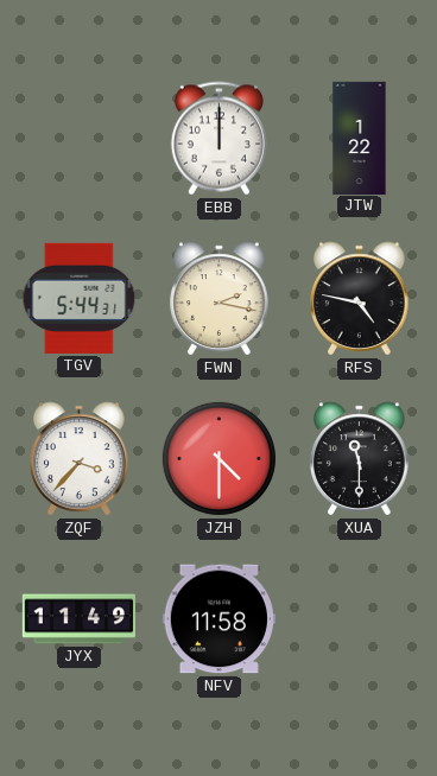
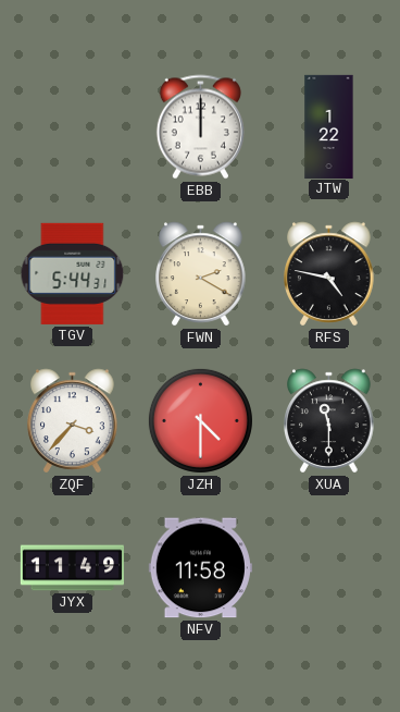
FWN: 2:17 -> 2:20
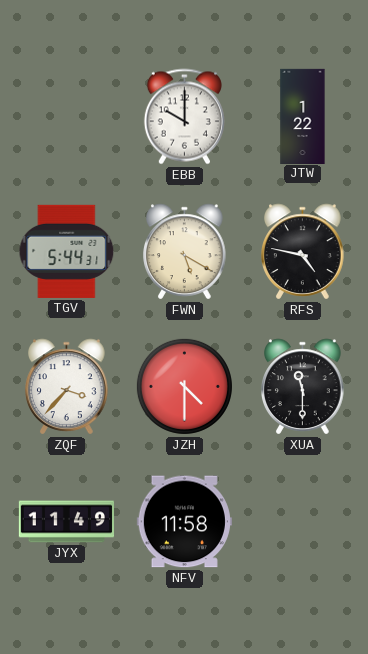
EBB: 12:00 -> 10:00
FWN: 2:20 -> 5:20
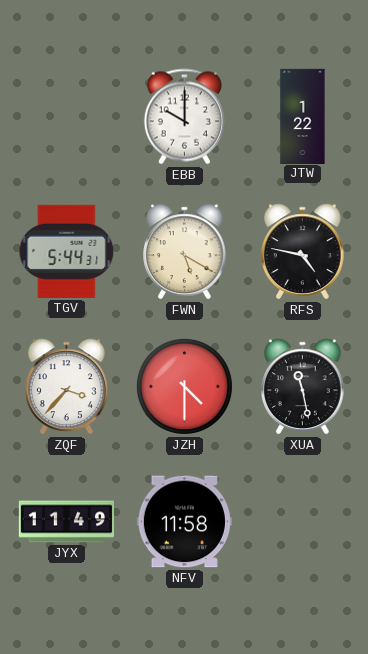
XUA: 11:30 -> 11:28
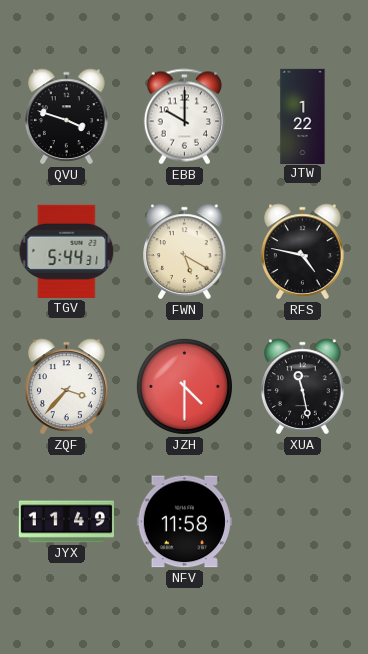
QVU: none -> 3:48
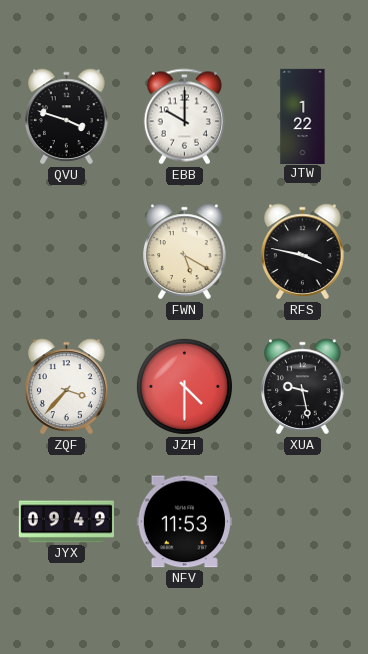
TGV: 5:44 -> none
RFS: 4:47 -> 3:47
XUA: 11:28 -> 9:28
JYX: 11:49 -> 09:49
NFV: 11:58 -> 11:53
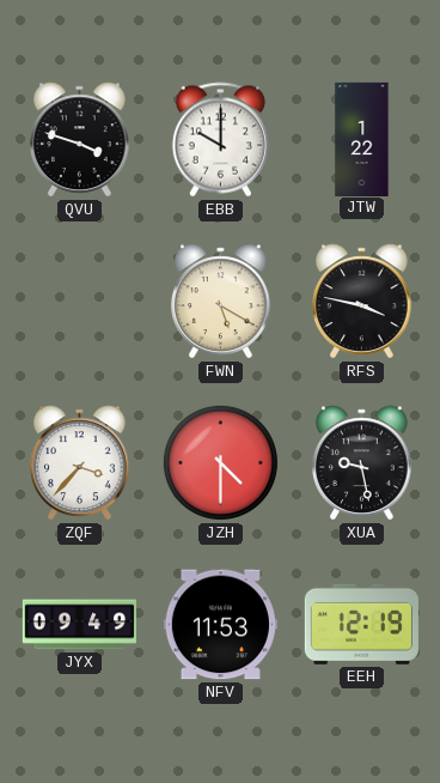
EEH: none -> 12:19
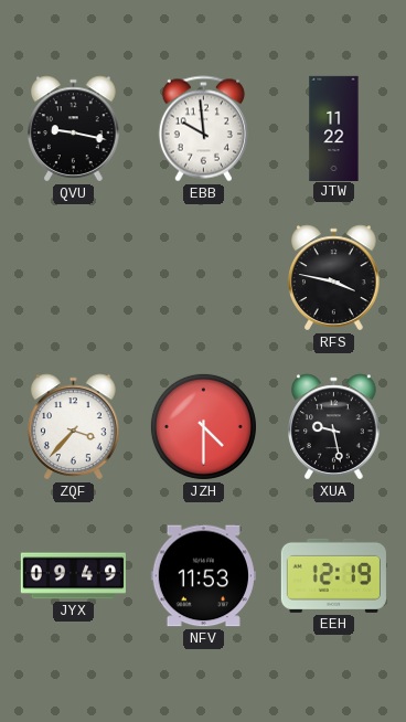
QVU: 3:48 -> 9:17
EBB: 10:00 -> 9:59
JTW: 1:22 -> 11:22
FWN: 5:20 -> none
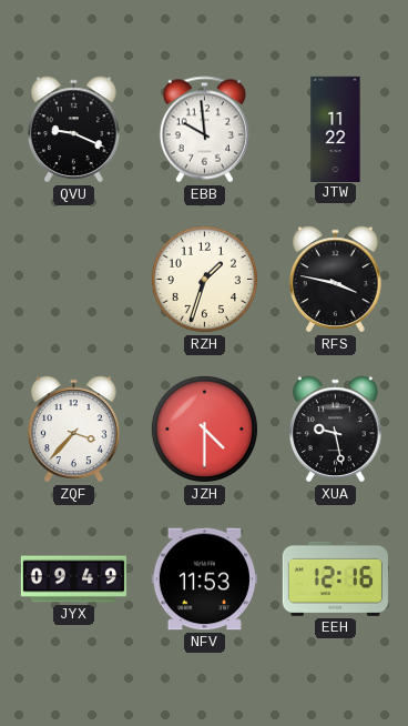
QVU: 9:17 -> 9:19
RZH: none -> 1:33
EEH: 12:19 -> 12:16
